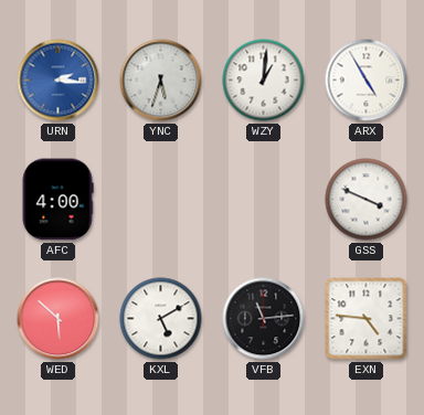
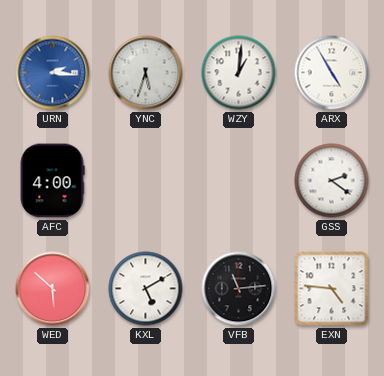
GSS: 3:49 -> 2:21
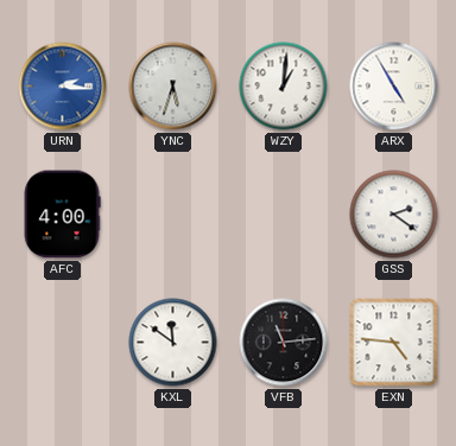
WED: 5:52 -> none
KXL: 5:10 -> 11:51
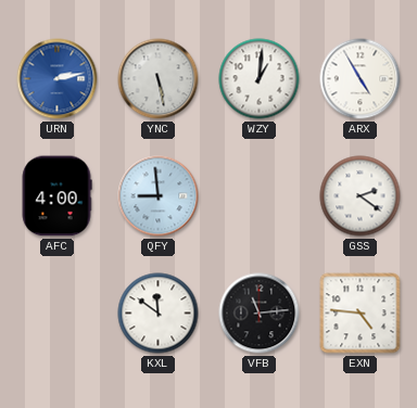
URN: 2:16 -> 2:13
YNC: 5:33 -> 5:28
QFY: none -> 8:59
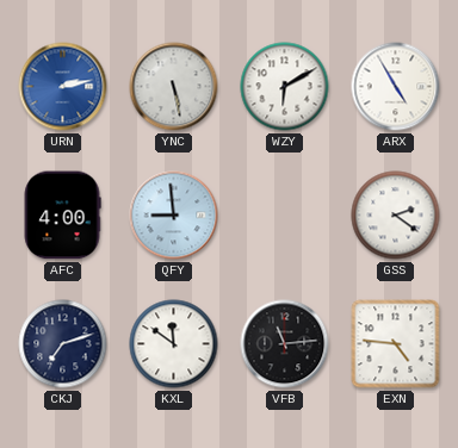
WZY: 1:01 -> 6:10
CKJ: none -> 7:12
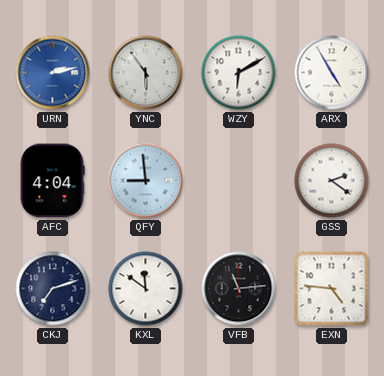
YNC: 5:28 -> 5:54
AFC: 4:00 -> 4:04
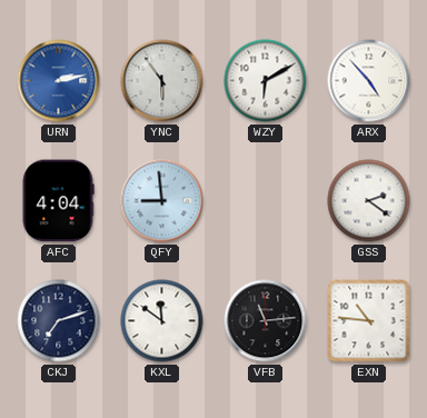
ARX: 4:55 -> 4:53
EXN: 4:46 -> 10:46
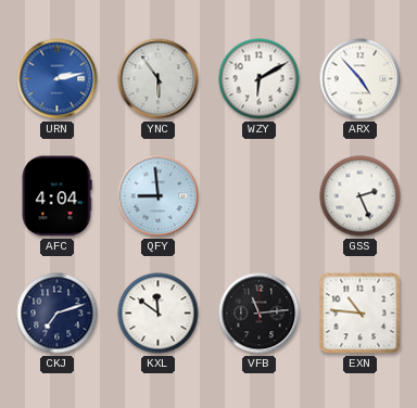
GSS: 2:21 -> 2:26
